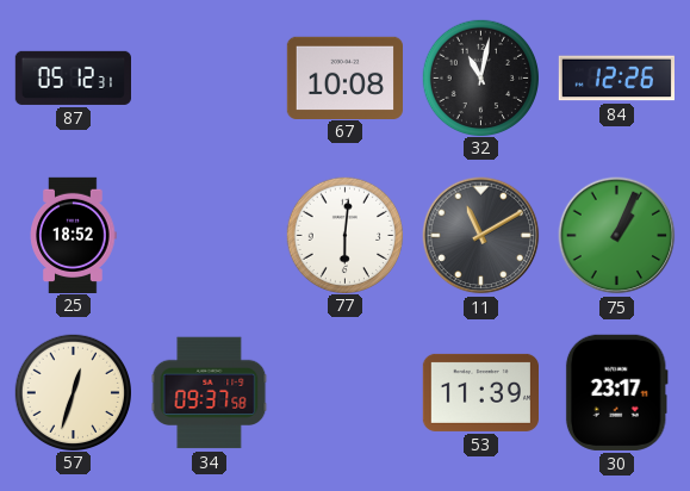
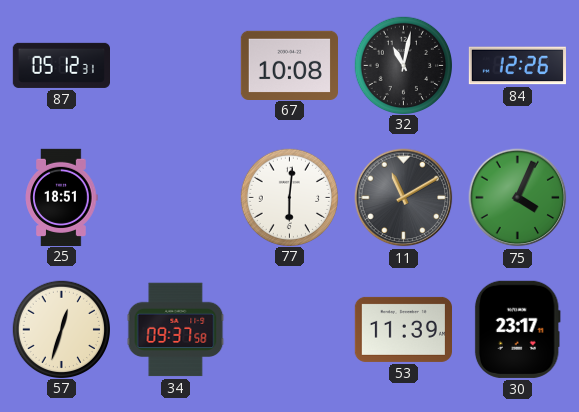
25: 18:52 -> 18:51
75: 1:04 -> 4:04
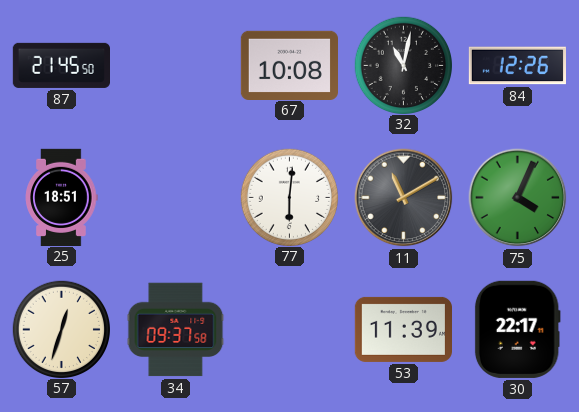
87: 05:12 -> 21:45
30: 23:17 -> 22:17
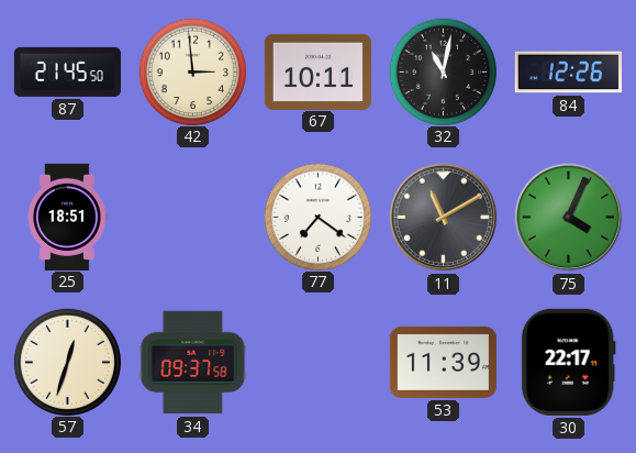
42: none -> 2:59
67: 10:08 -> 10:11
77: 6:01 -> 7:21
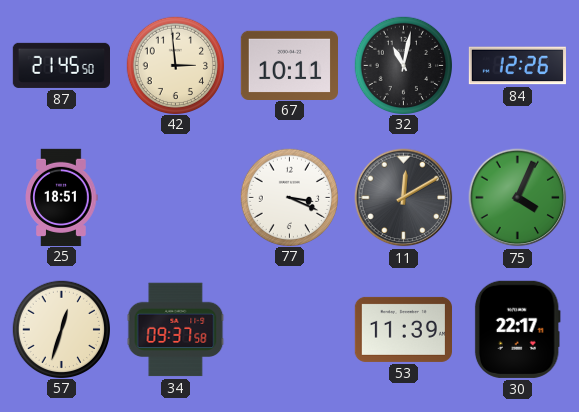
77: 7:21 -> 3:19
11: 11:10 -> 12:10
